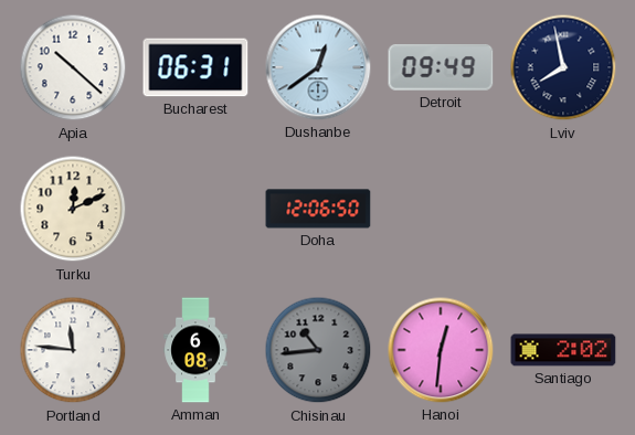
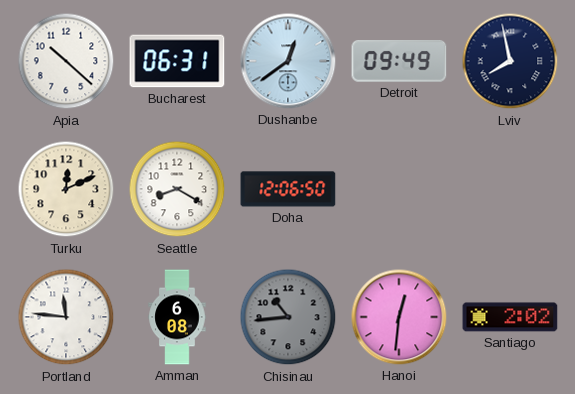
Seattle: none -> 8:20
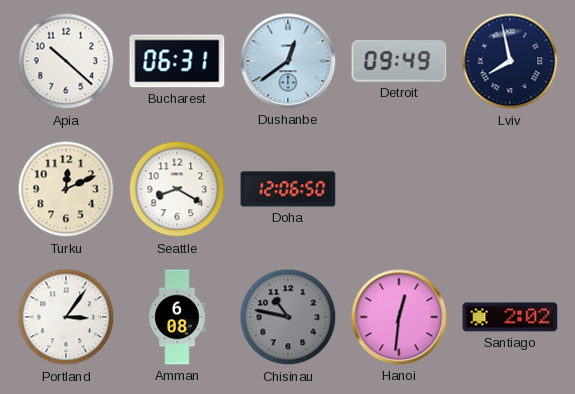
Portland: 11:46 -> 3:06
Chisinau: 10:44 -> 10:47
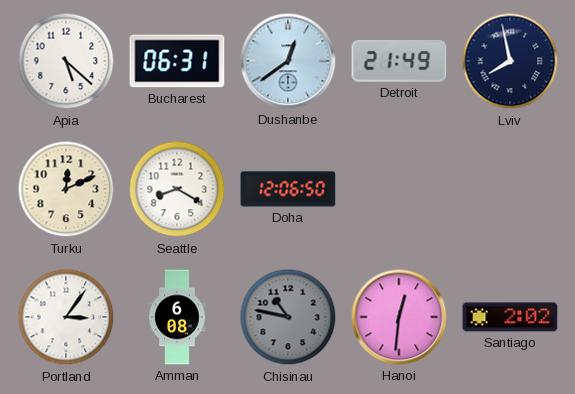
Apia: 10:22 -> 5:22
Detroit: 09:49 -> 21:49
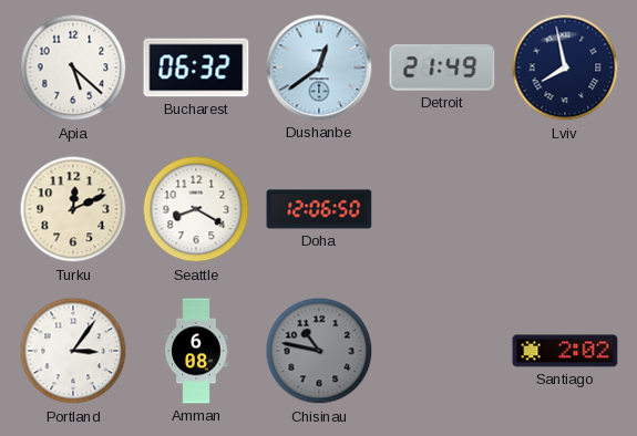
Bucharest: 06:31 -> 06:32
Hanoi: 12:31 -> none
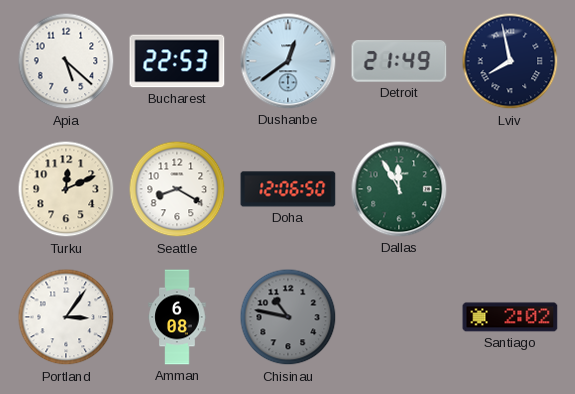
Bucharest: 06:32 -> 22:53
Dallas: none -> 11:55
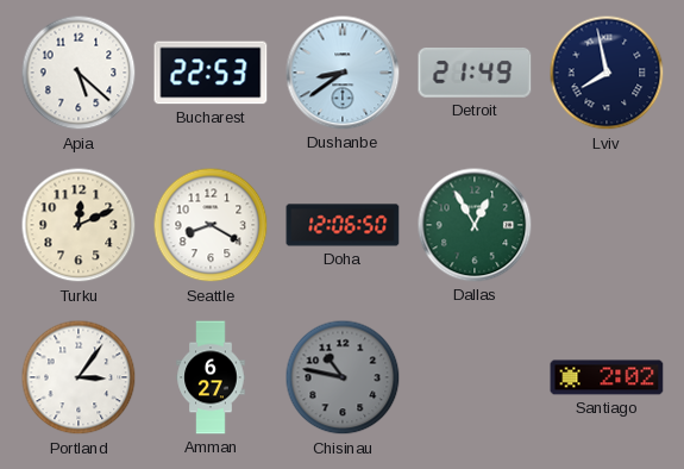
Dushanbe: 12:39 -> 8:39
Dallas: 11:55 -> 12:55
Amman: 6:08 -> 6:27
